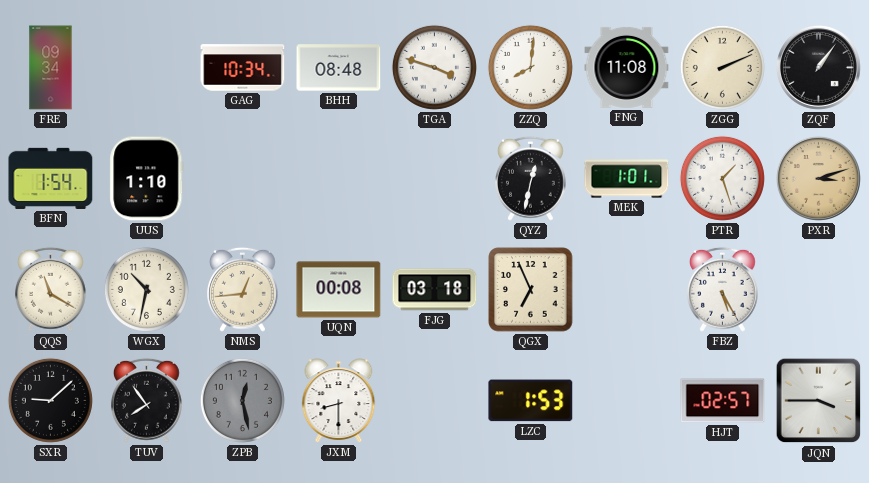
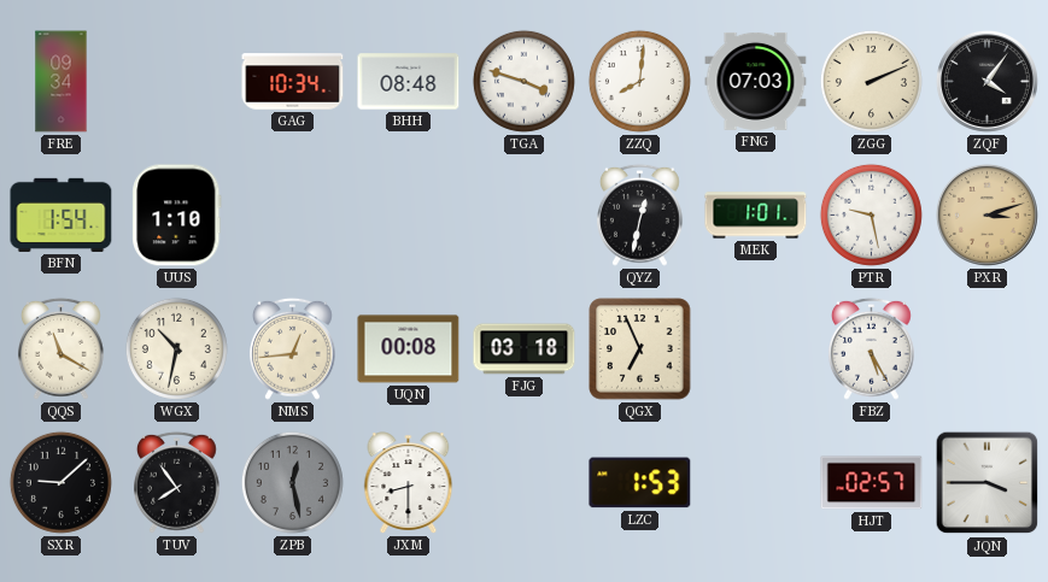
FNG: 11:08 -> 07:03
ZQF: 1:06 -> 4:06
PTR: 1:27 -> 9:28
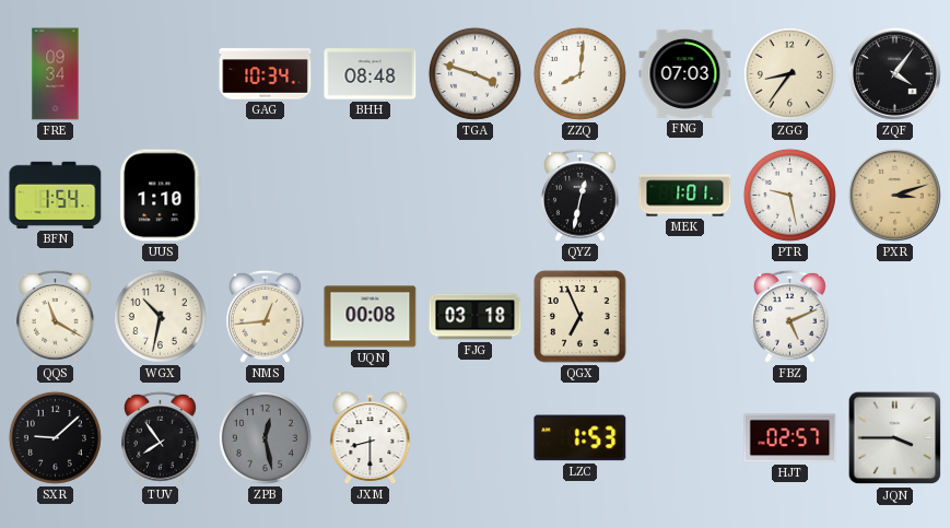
ZGG: 2:11 -> 8:36
FBZ: 5:25 -> 5:11
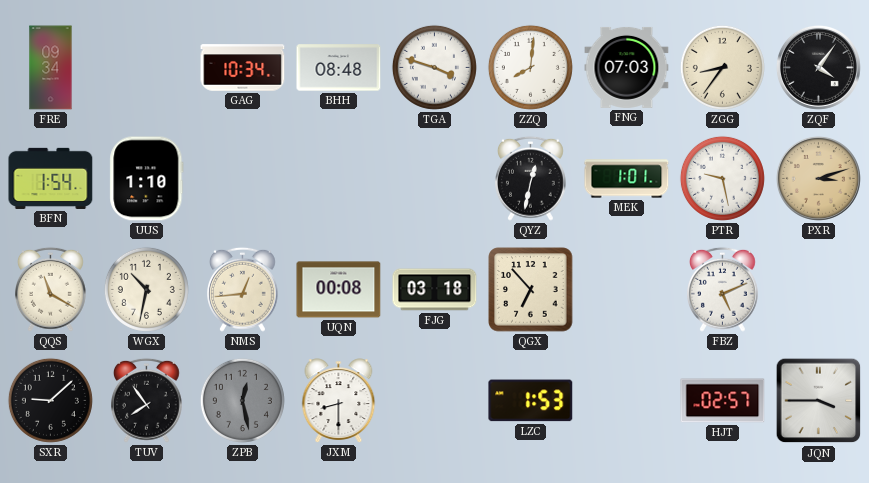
QGX: 6:56 -> 6:53
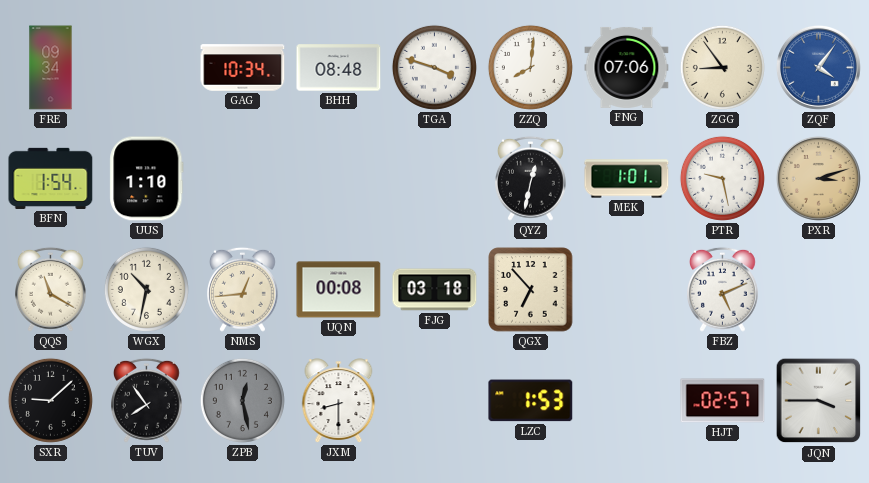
FNG: 07:03 -> 07:06
ZGG: 8:36 -> 8:54
ZQF dial: black -> blue
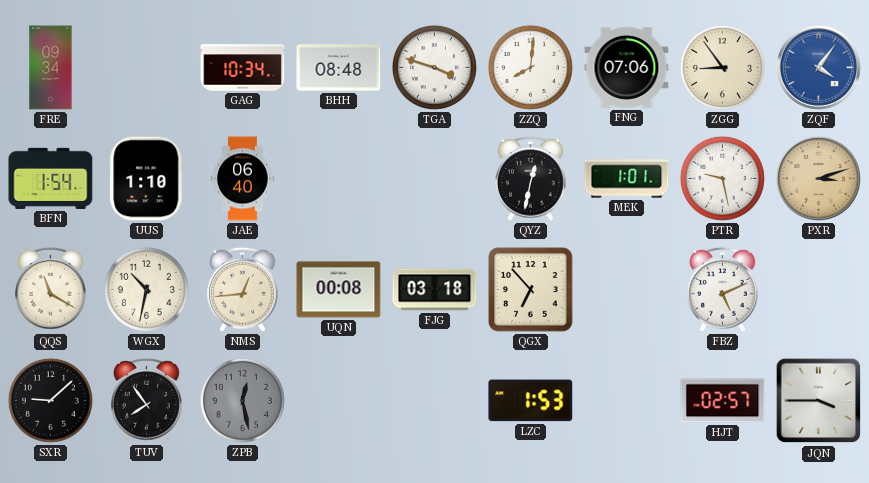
JAE: none -> 06:40
JXM: 8:30 -> none
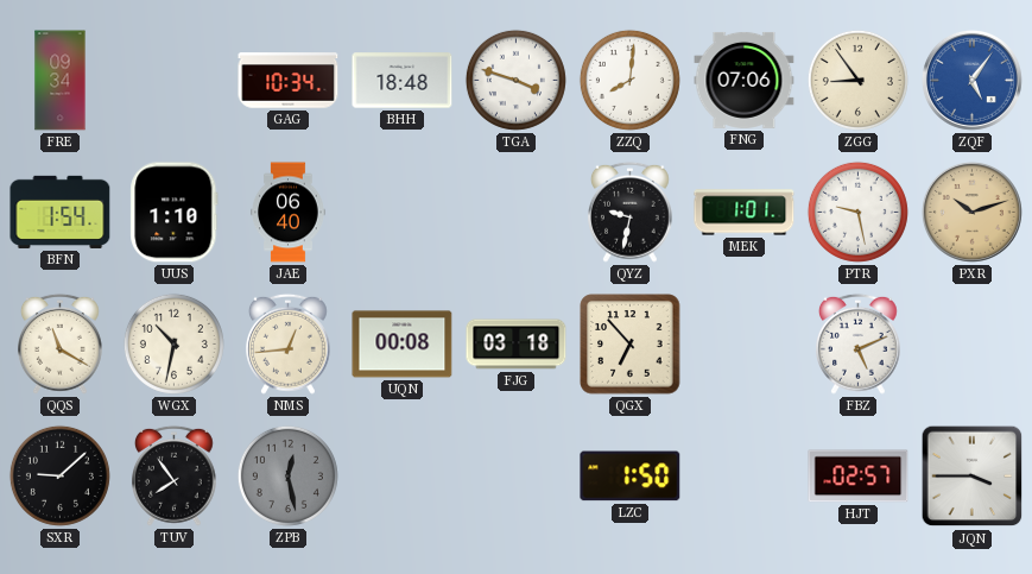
BHH: 08:48 -> 18:48
ZQF: 4:06 -> 5:06
QYZ: 12:32 -> 9:32
PXR: 3:12 -> 10:12
LZC: 1:53 -> 1:50
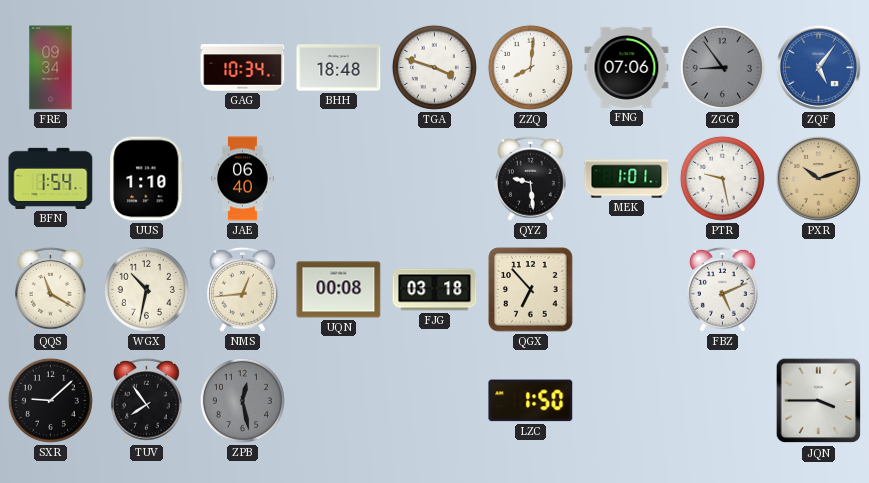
ZGG dial: cream -> grey
QYZ: 9:32 -> 9:29
HJT: 02:57 -> none
